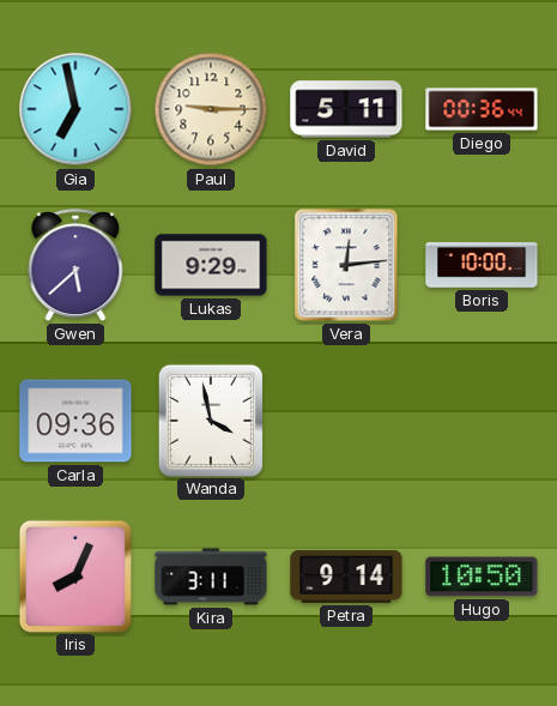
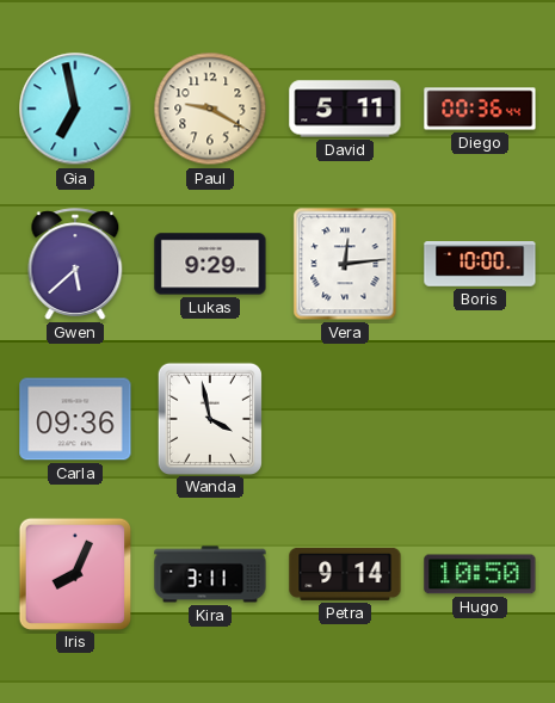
Paul: 9:15 -> 9:20
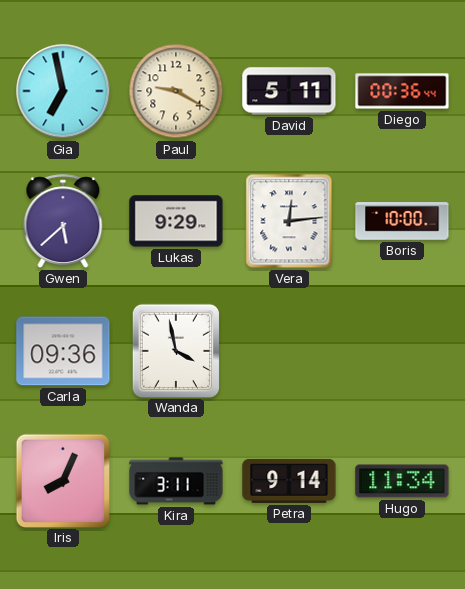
Hugo: 10:50 -> 11:34
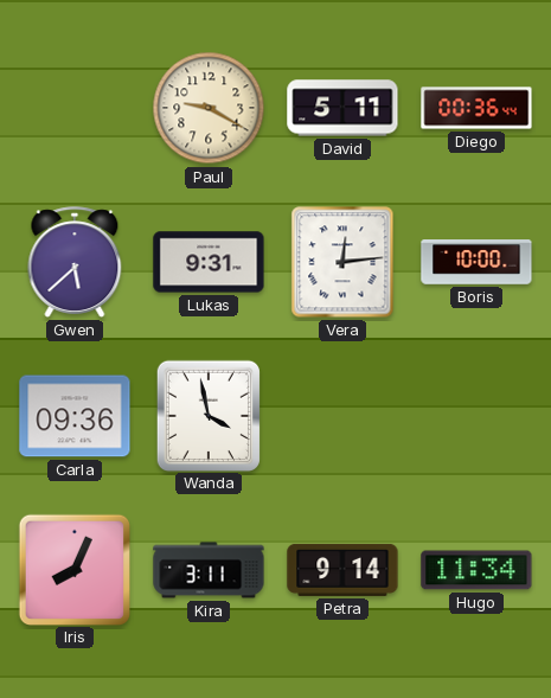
Gia: 6:58 -> none
Lukas: 9:29 -> 9:31
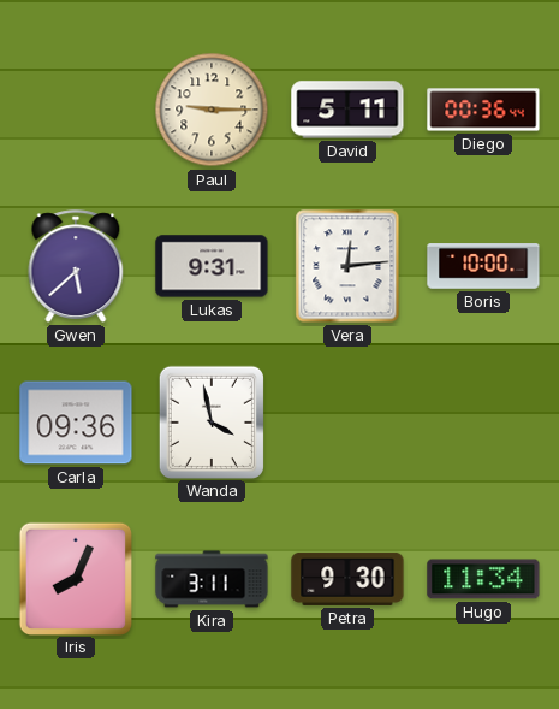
Paul: 9:20 -> 9:15
Petra: 9:14 -> 9:30
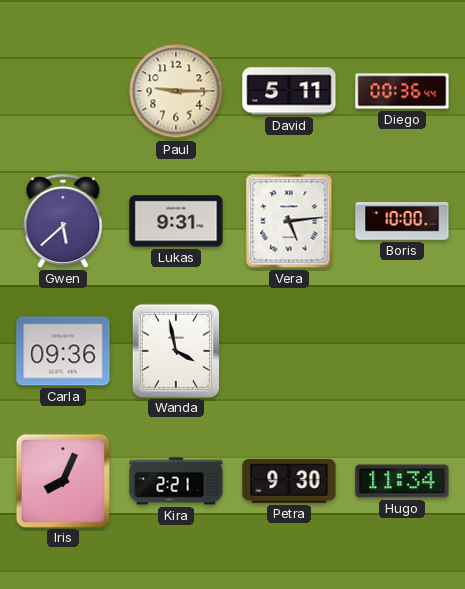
Vera: 12:14 -> 5:14
Kira: 3:11 -> 2:21
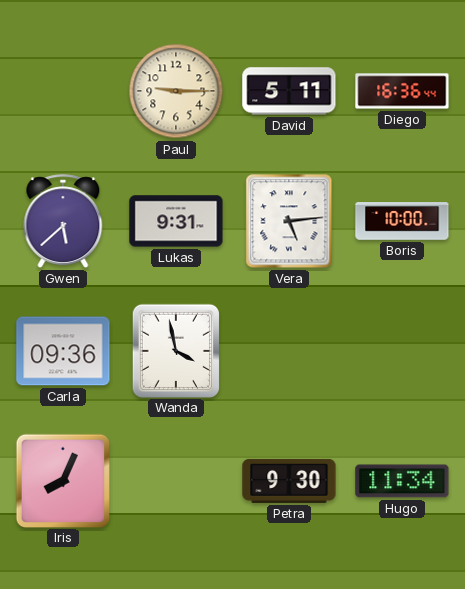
Diego: 00:36 -> 16:36
Kira: 2:21 -> none
